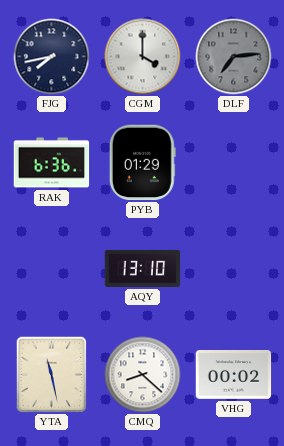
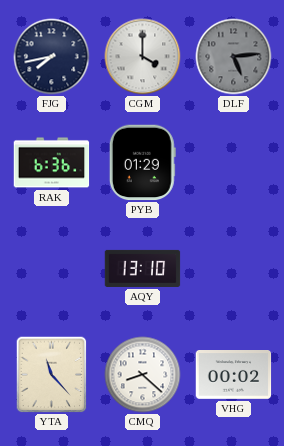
DLF: 7:14 -> 5:14
YTA: 11:28 -> 11:23
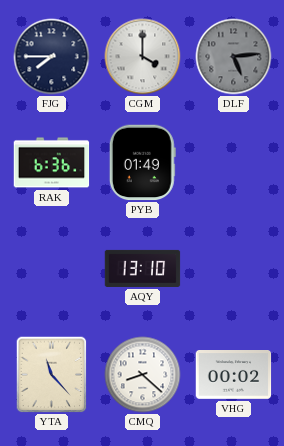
FJG: 7:43 -> 7:45
PYB: 01:29 -> 01:49
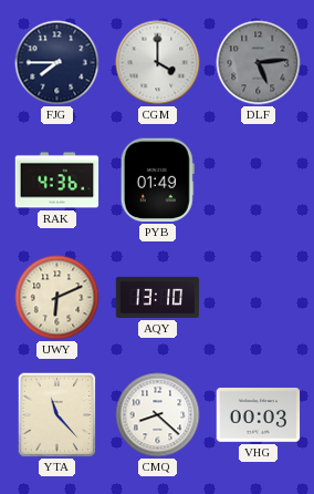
RAK: 6:36 -> 4:36
UWY: none -> 6:11
VHG: 00:02 -> 00:03
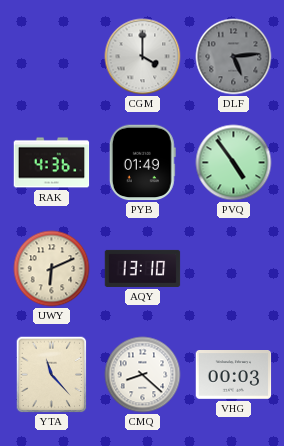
FJG: 7:45 -> none
PVQ: none -> 4:54
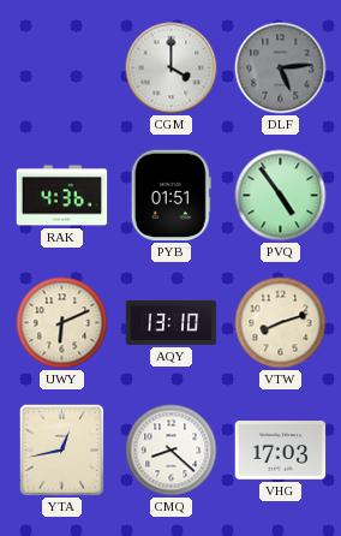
PYB: 01:49 -> 01:51
VTW: none -> 8:12
YTA: 11:23 -> 12:43
VHG: 00:03 -> 17:03
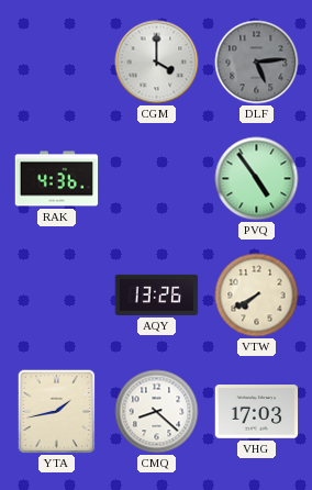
PYB: 01:51 -> none
UWY: 6:11 -> none
AQY: 13:10 -> 13:26
VTW: 8:12 -> 7:40
YTA: 12:43 -> 1:43
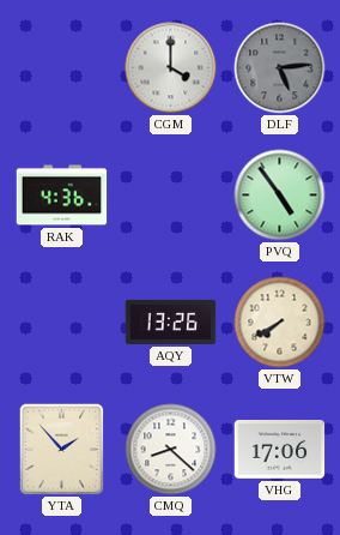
YTA: 1:43 -> 1:53
VHG: 17:03 -> 17:06
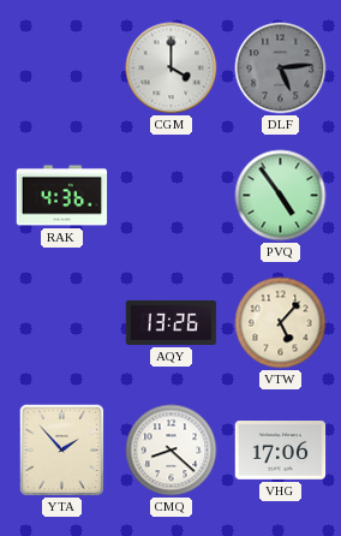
VTW: 7:40 -> 5:07
